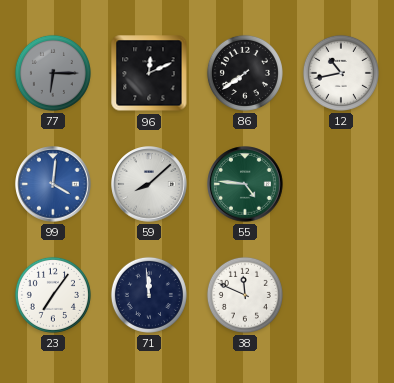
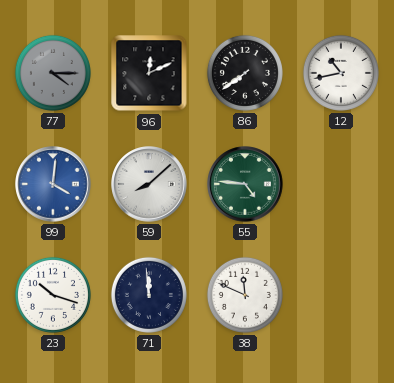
77: 6:15 -> 4:15
23: 7:06 -> 10:18
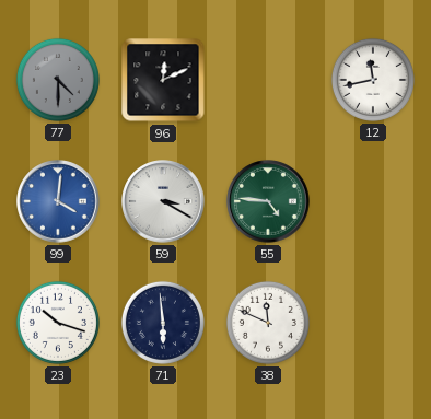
77: 4:15 -> 4:30
86: 7:39 -> none
12: 10:43 -> 11:43
59: 8:08 -> 3:20
71: 11:59 -> 5:59
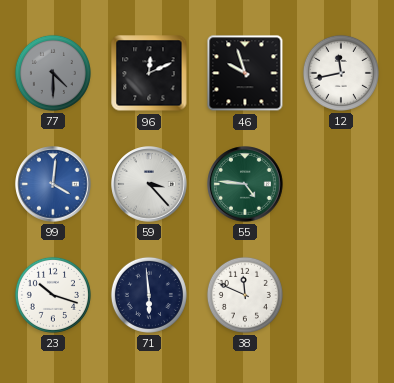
46: none -> 9:57
59: 3:20 -> 3:23
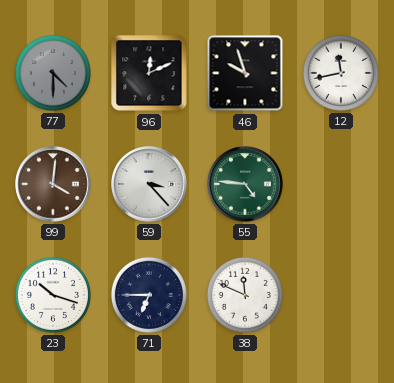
99 dial: blue -> brown
71: 5:59 -> 6:45
